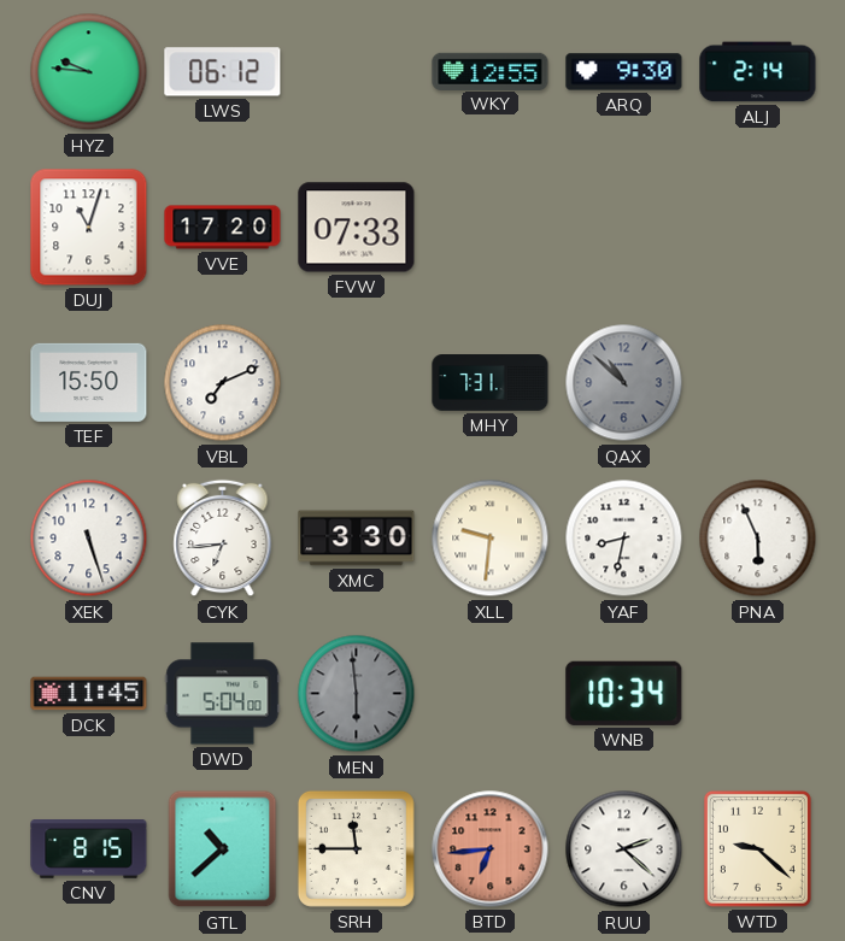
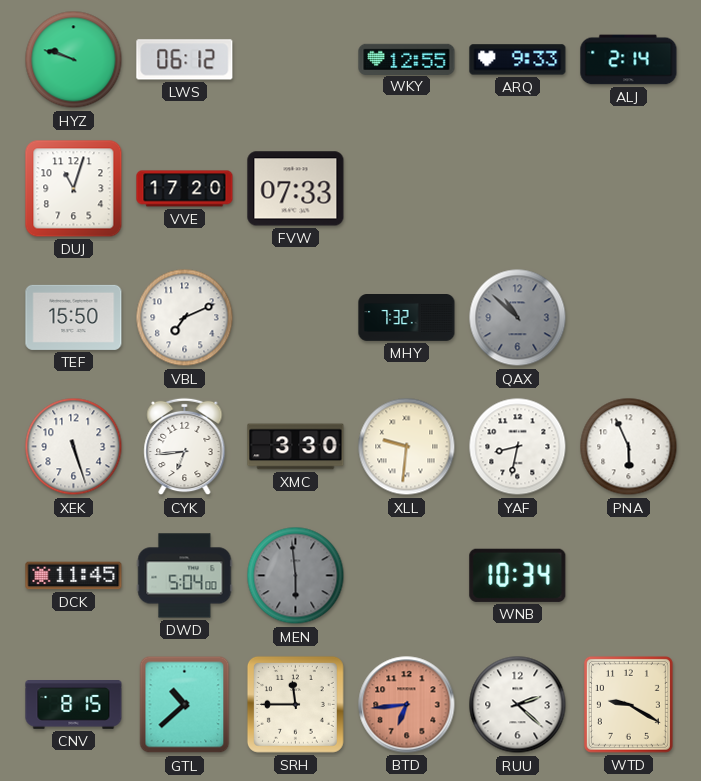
HYZ: 9:46 -> 9:48
ARQ: 9:30 -> 9:33
MHY: 7:31 -> 7:32
WTD: 9:22 -> 9:20
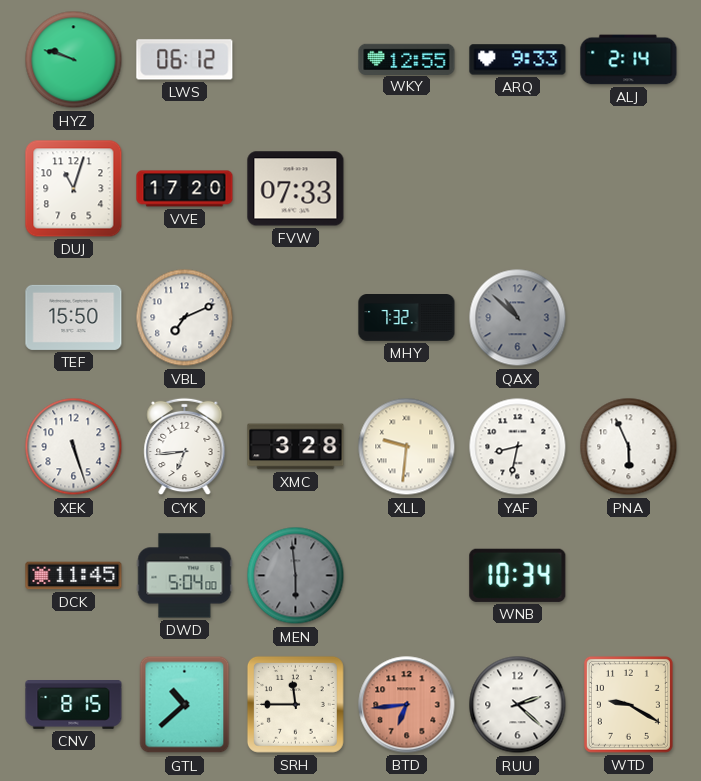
XMC: 3:30 -> 3:28
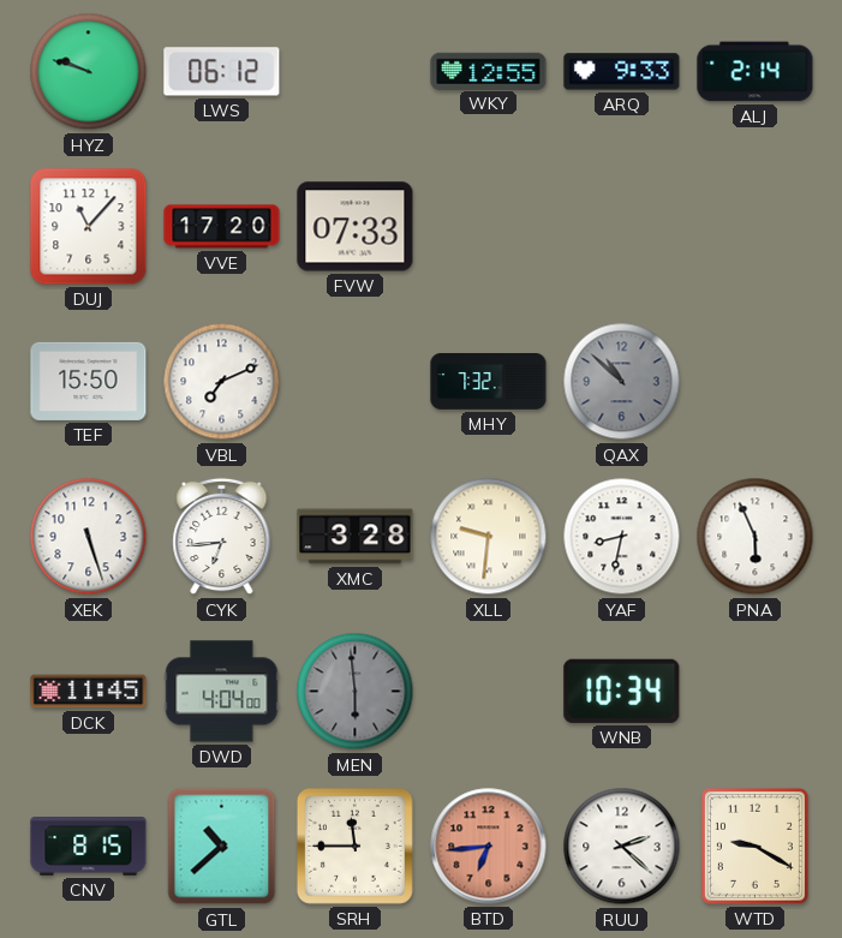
DUJ: 11:03 -> 11:07
DWD: 5:04 -> 4:04
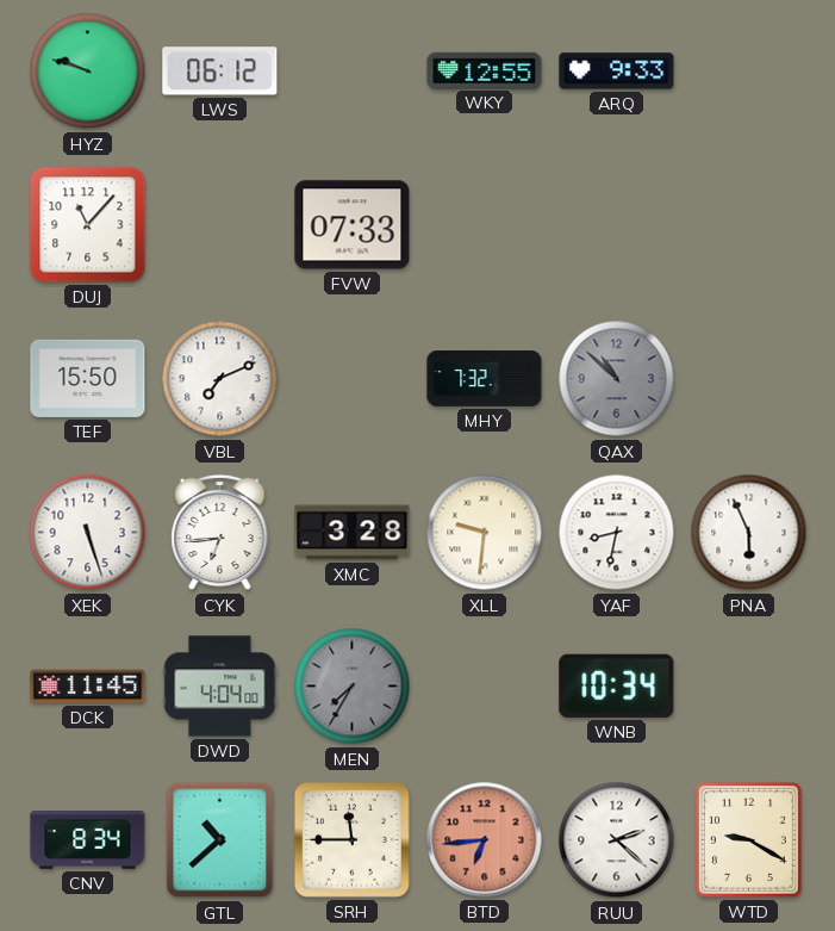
ALJ: 2:14 -> none
VVE: 17:20 -> none
MEN: 5:59 -> 7:35
CNV: 8:15 -> 8:34
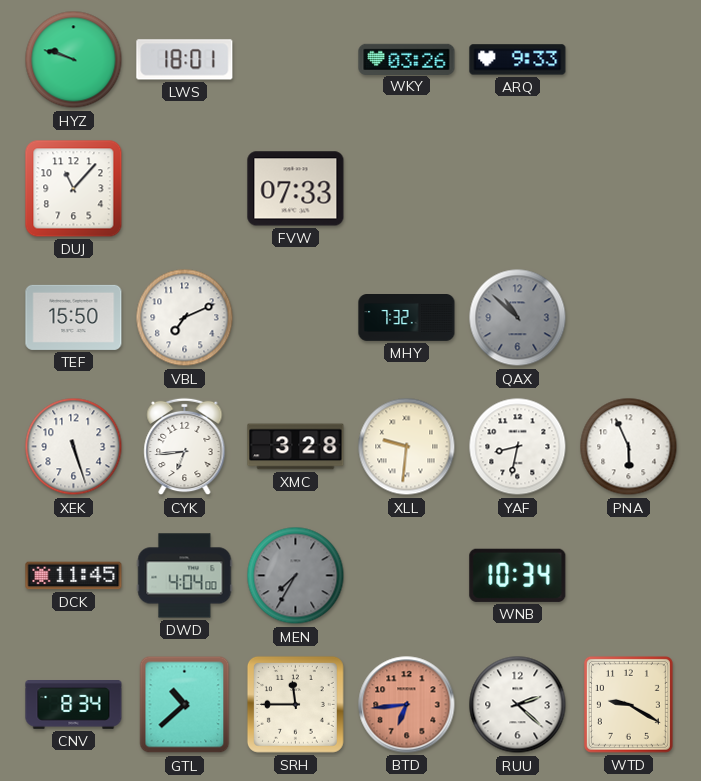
LWS: 06:12 -> 18:01
WKY: 12:55 -> 03:26
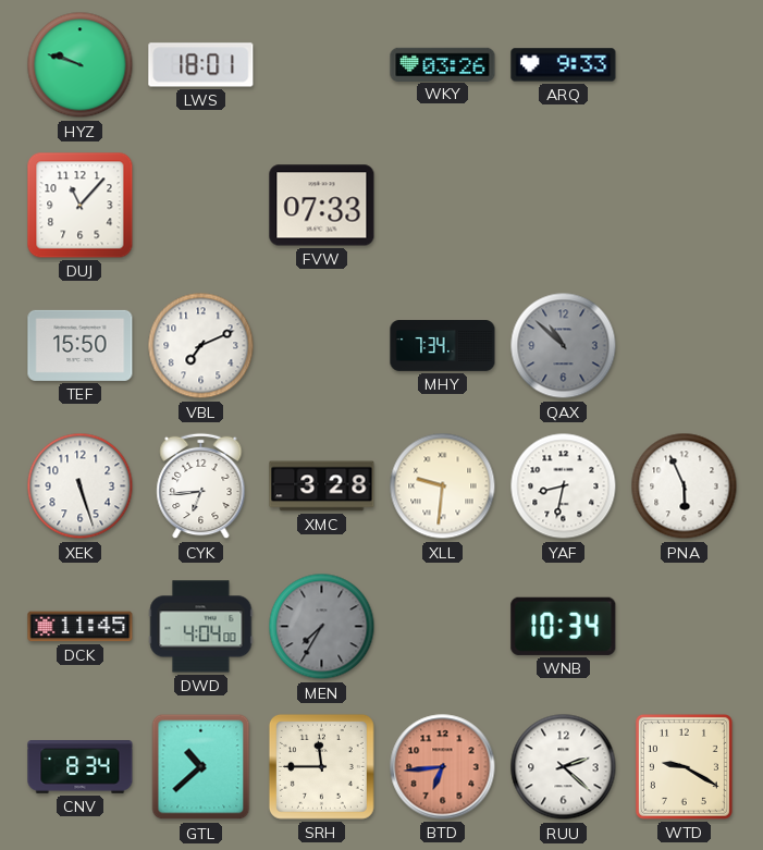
MHY: 7:32 -> 7:34
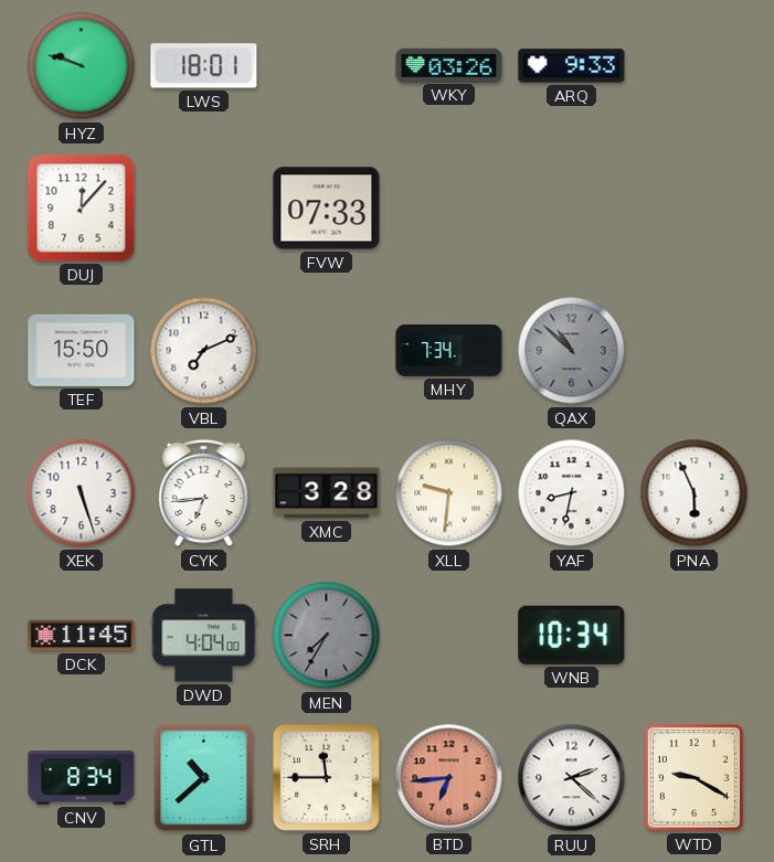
DUJ: 11:07 -> 12:07
